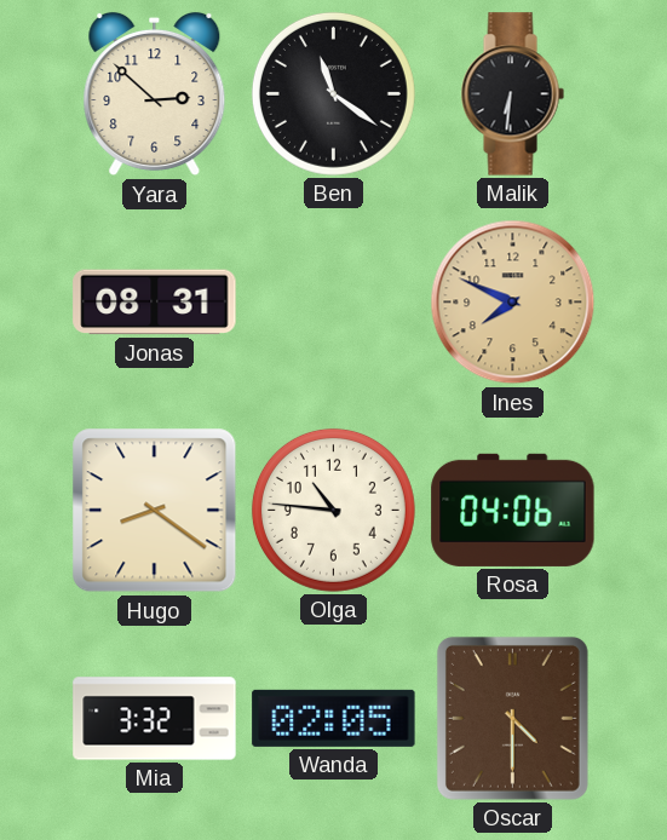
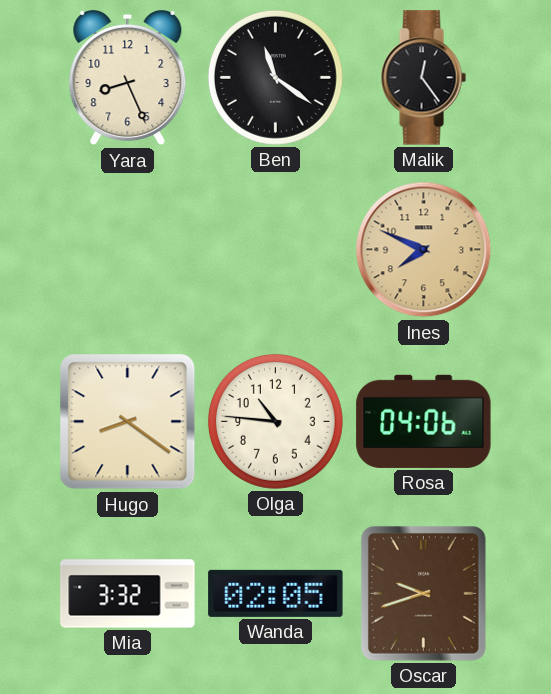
Yara: 2:52 -> 8:26
Malik: 6:31 -> 12:24
Jonas: 08:31 -> none
Oscar: 4:30 -> 9:42
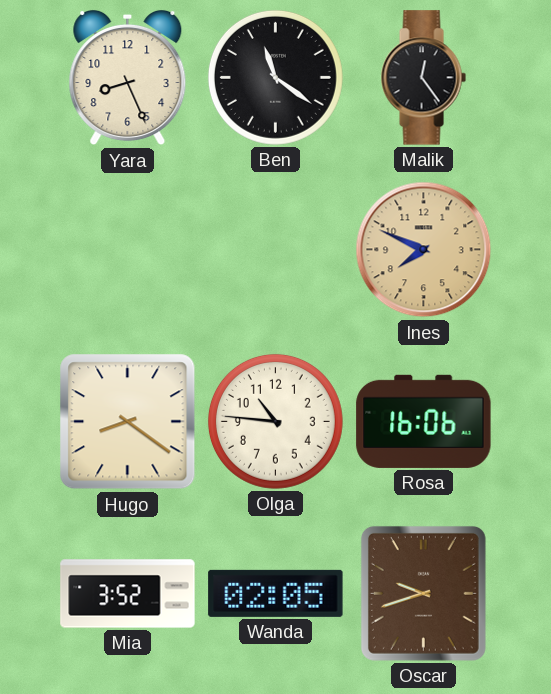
Rosa: 04:06 -> 16:06
Mia: 3:32 -> 3:52
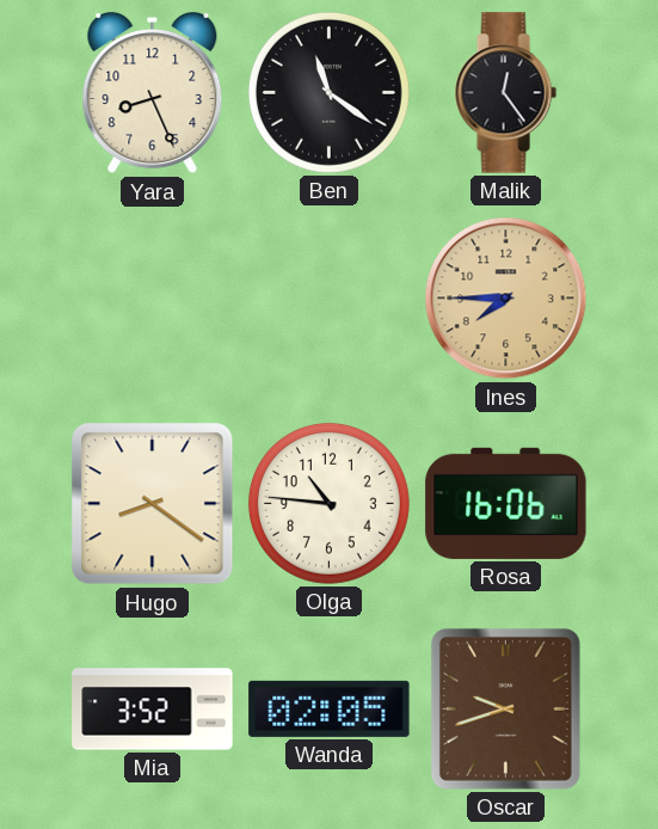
Ines: 7:49 -> 7:45
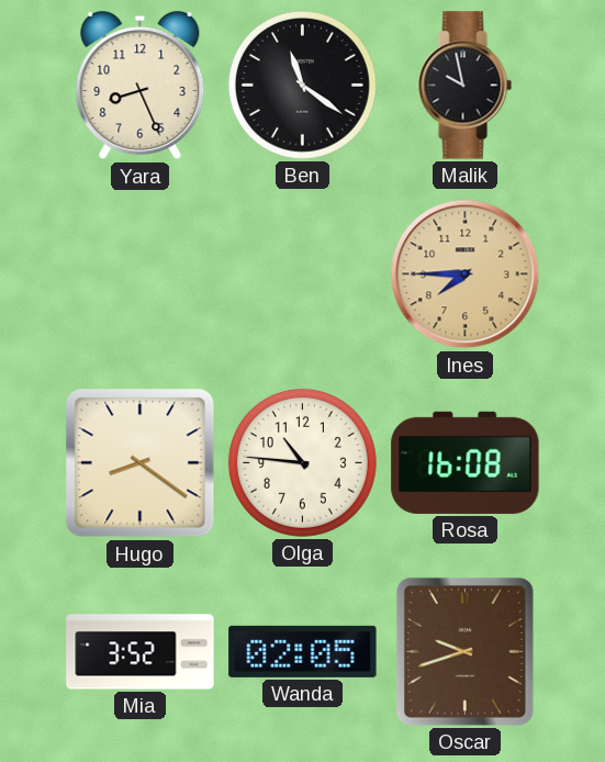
Malik: 12:24 -> 9:58
Rosa: 16:06 -> 16:08
